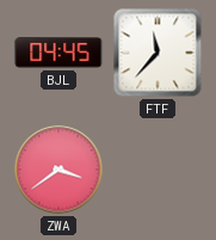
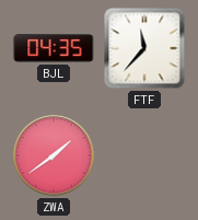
BJL: 04:45 -> 04:35
ZWA: 3:39 -> 1:39
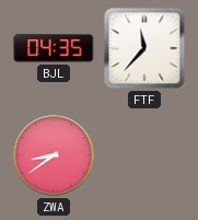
ZWA: 1:39 -> 8:39
